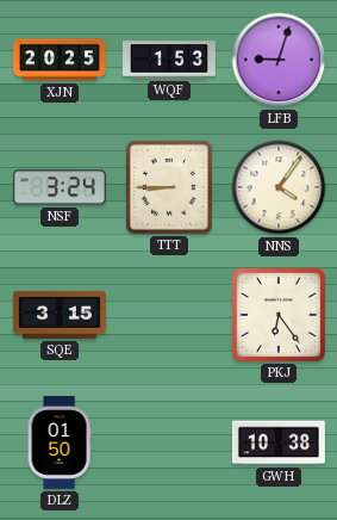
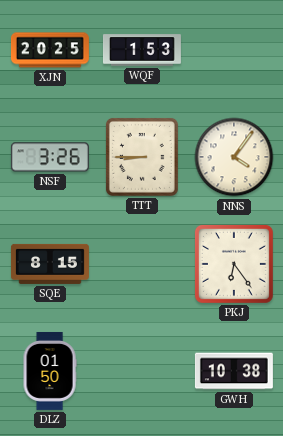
LFB: 9:03 -> none
NSF: 3:24 -> 3:26
SQE: 3:15 -> 8:15
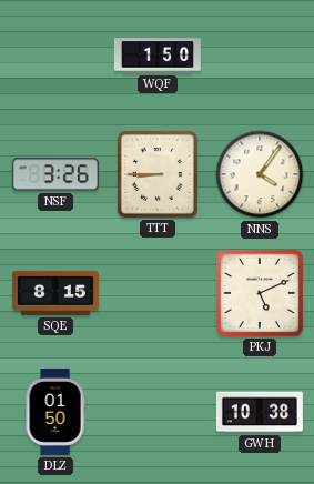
XJN: 20:25 -> none
WQF: 1:53 -> 1:50
PKJ: 6:24 -> 5:11
